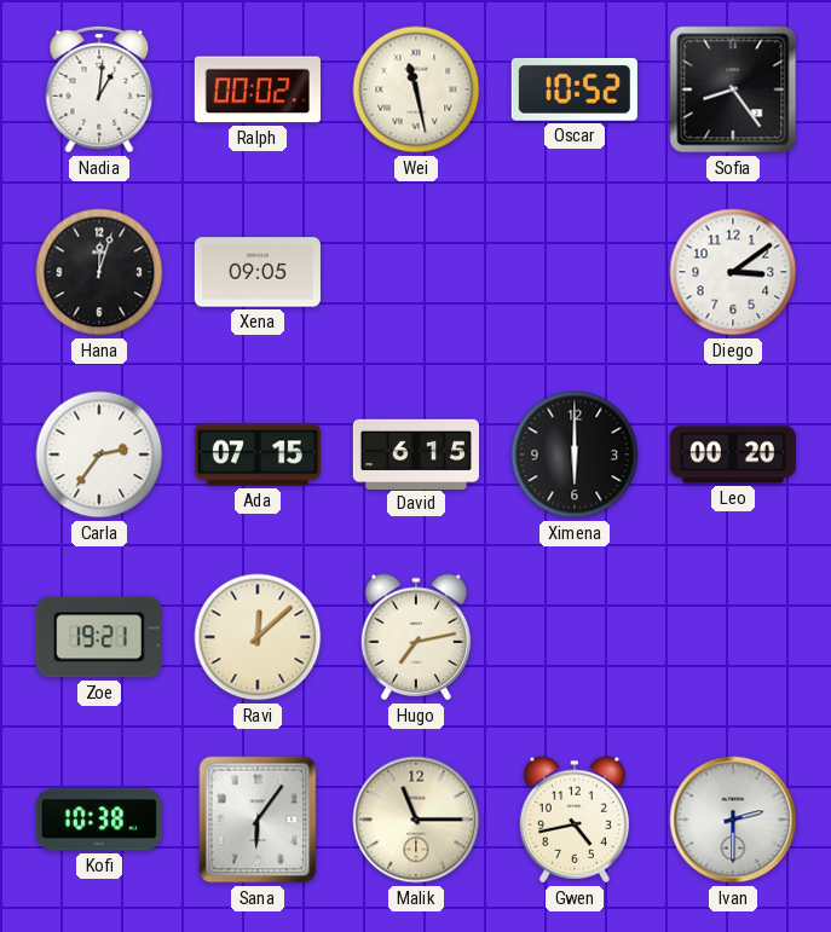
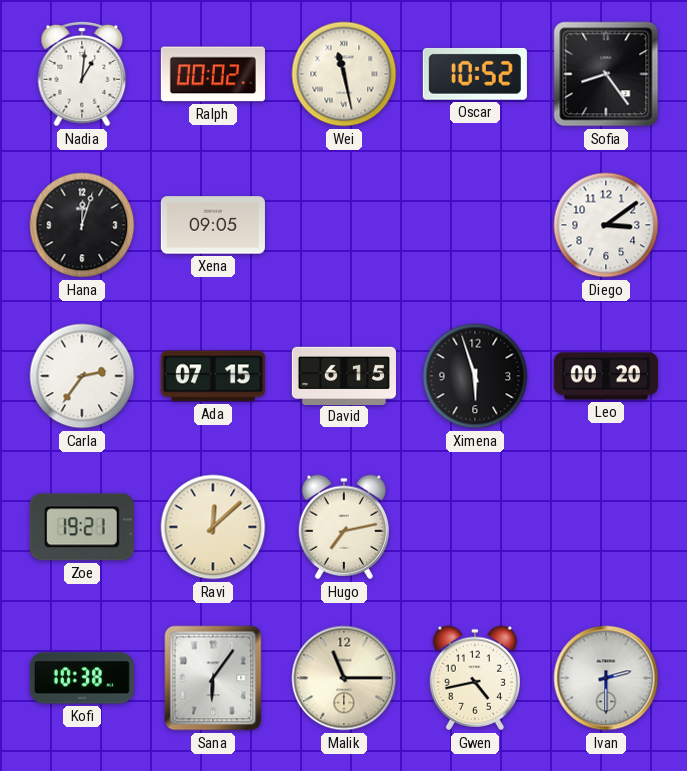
Ximena: 6:00 -> 5:57
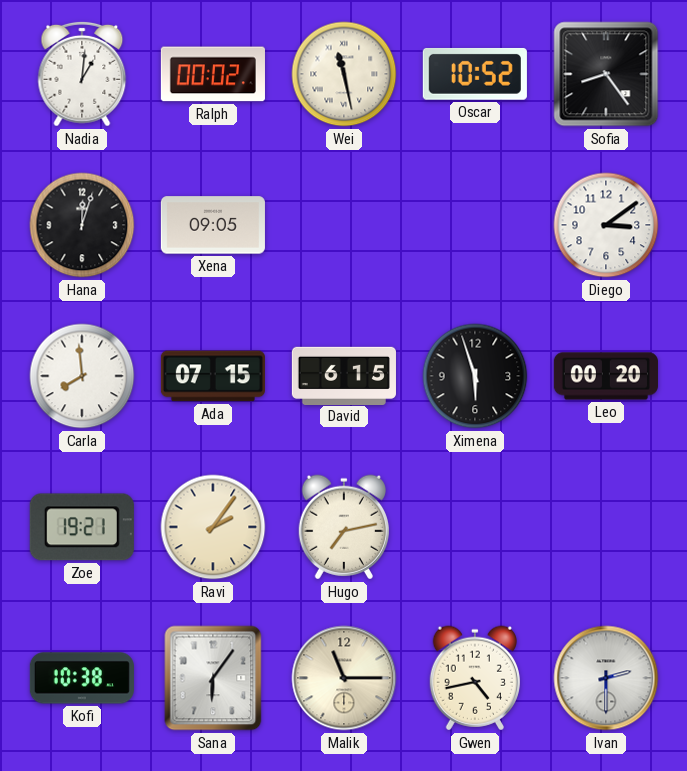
Carla: 2:36 -> 7:59
Ravi: 12:08 -> 2:06
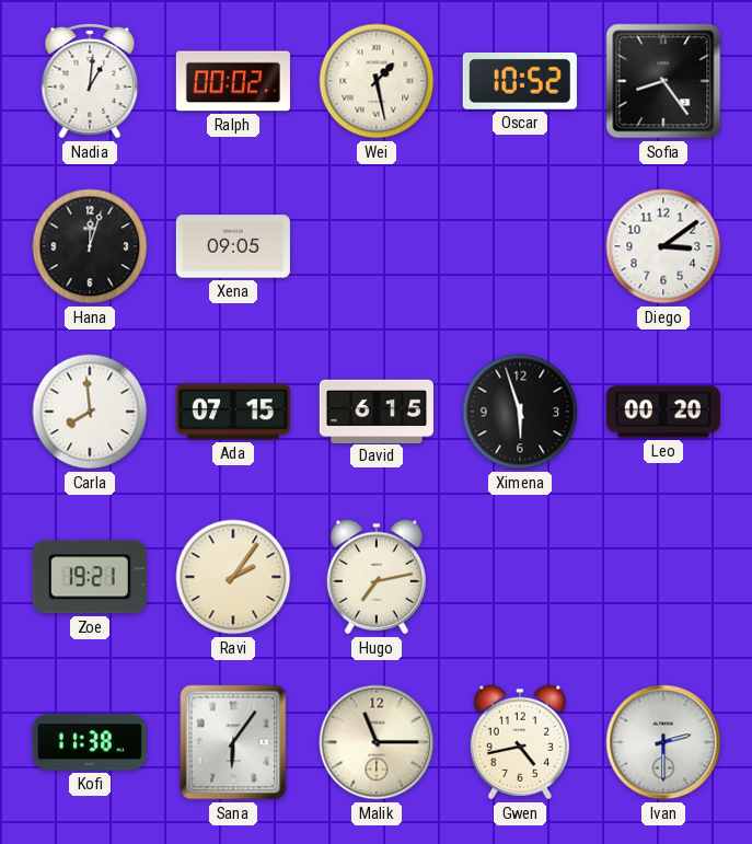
Wei: 11:28 -> 1:28
Kofi: 10:38 -> 11:38
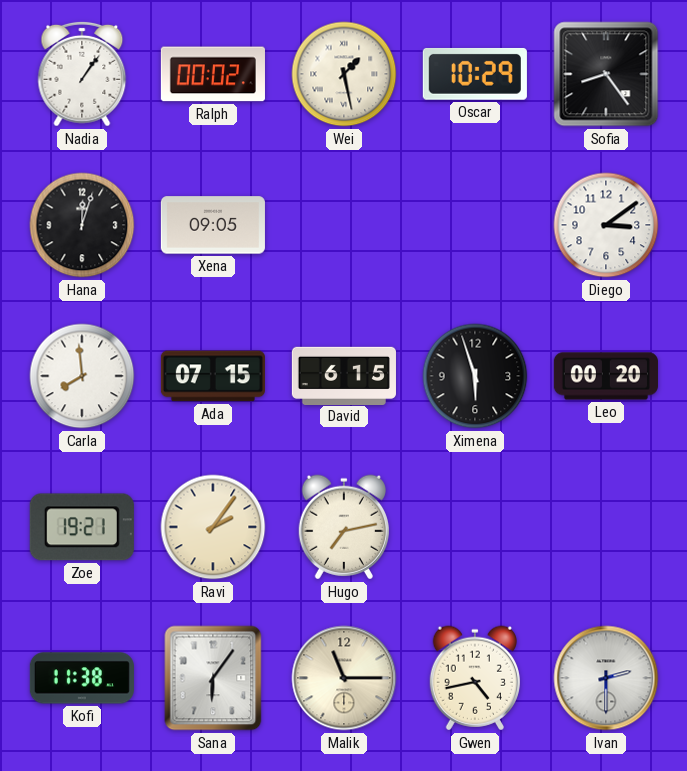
Nadia: 1:01 -> 1:06
Oscar: 10:52 -> 10:29
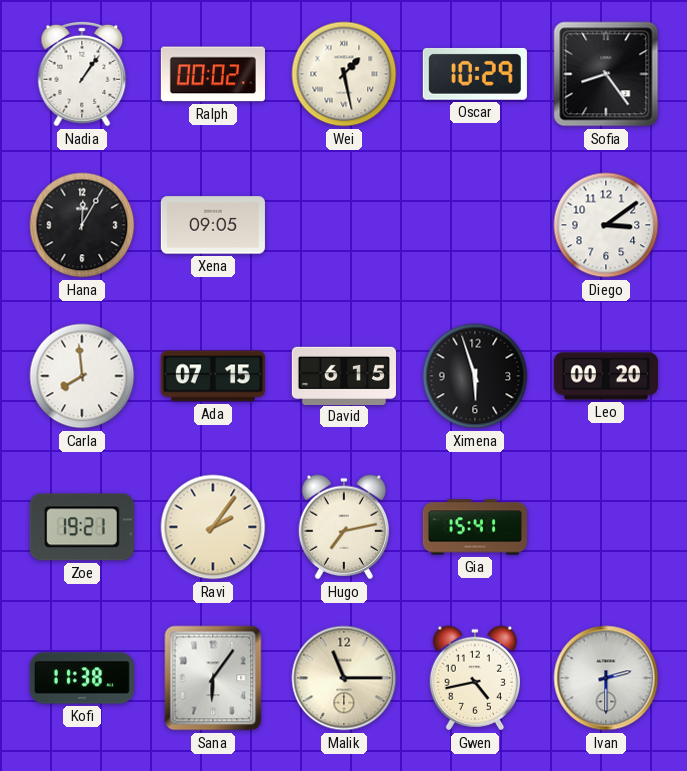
Hana: 12:03 -> 12:05
Gia: none -> 15:41
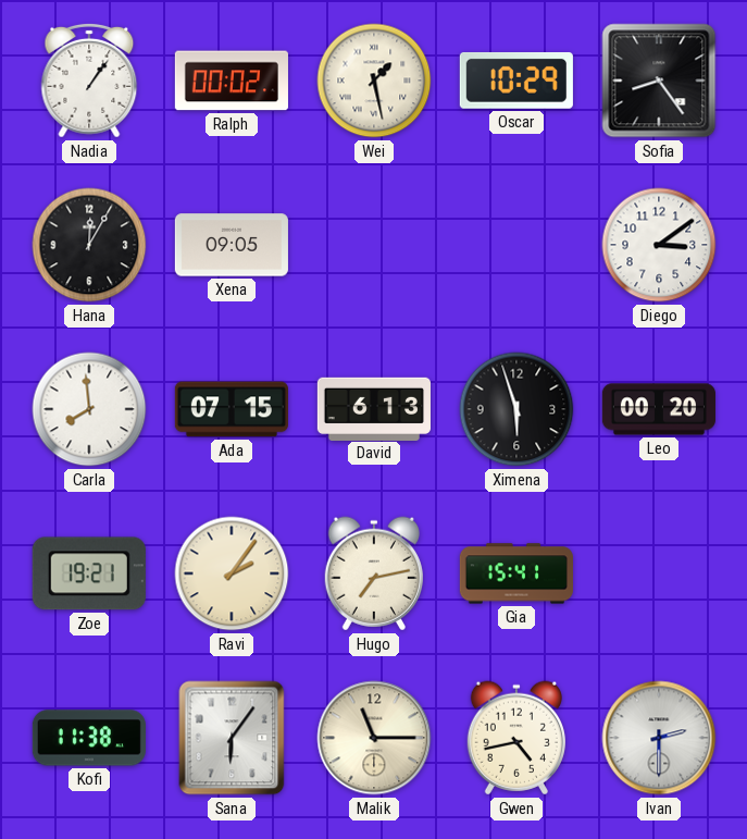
David: 6:15 -> 6:13
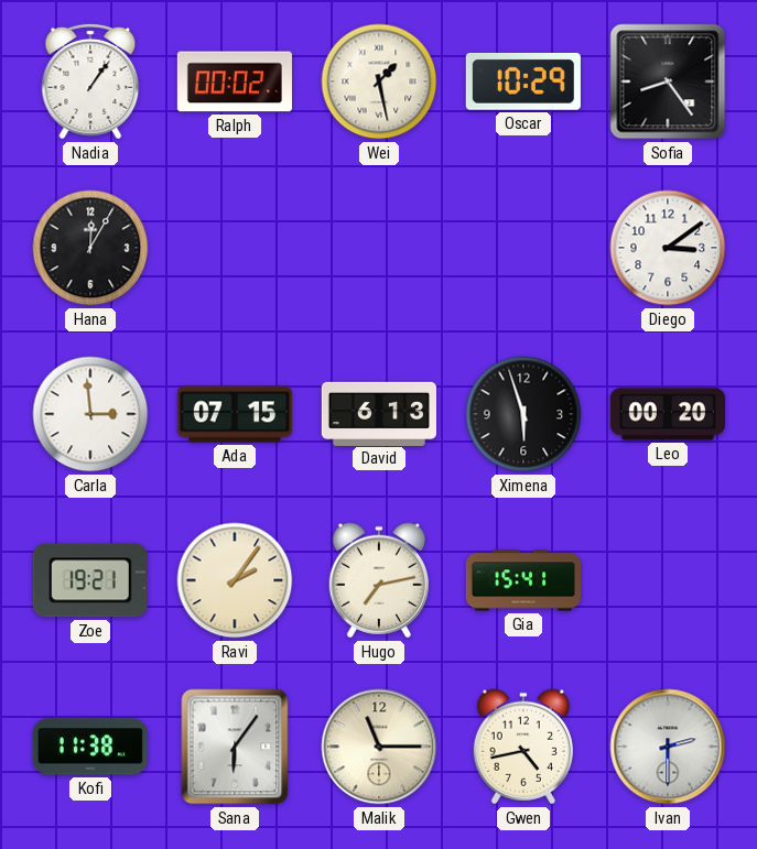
Xena: 09:05 -> none
Carla: 7:59 -> 2:59
